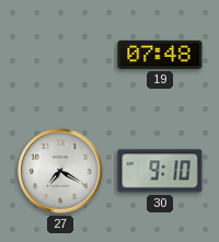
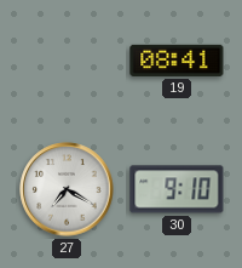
19: 07:48 -> 08:41
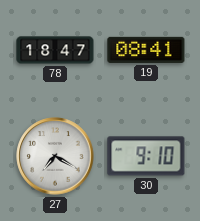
78: none -> 18:47
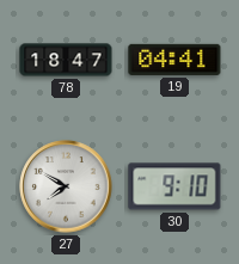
19: 08:41 -> 04:41
27: 7:20 -> 7:50
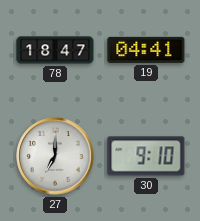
27: 7:50 -> 7:00
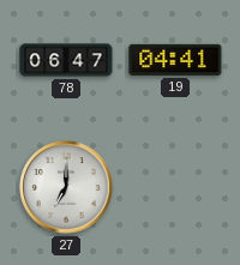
78: 18:47 -> 06:47
30: 9:10 -> none
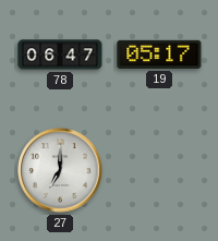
19: 04:41 -> 05:17
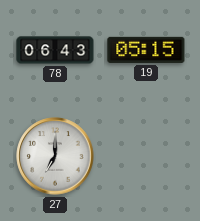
78: 06:47 -> 06:43
19: 05:17 -> 05:15
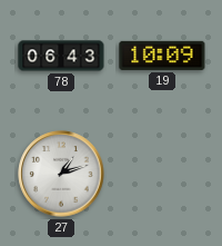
19: 05:15 -> 10:09
27: 7:00 -> 1:12
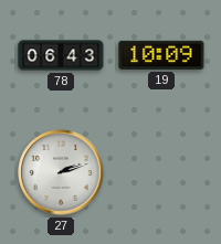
27: 1:12 -> 2:12
